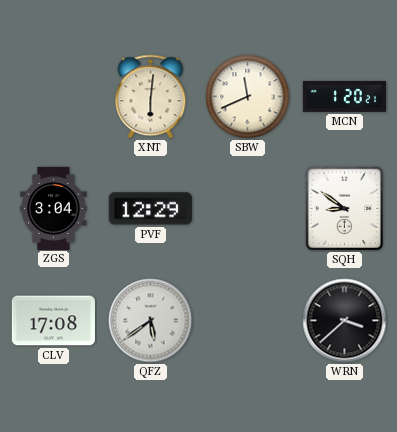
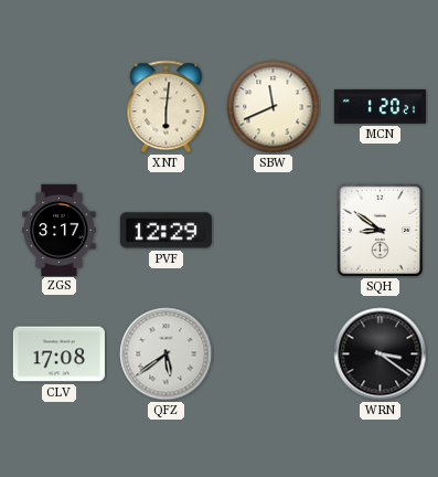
ZGS: 3:04 -> 3:17
WRN: 3:38 -> 3:21
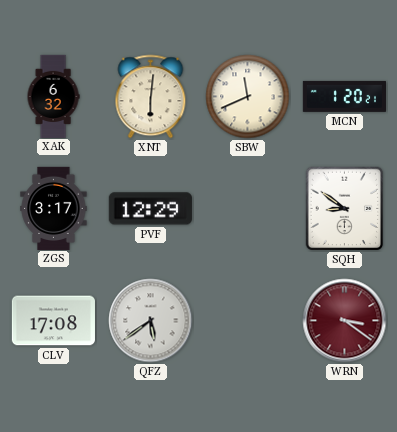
XAK: none -> 6:32
WRN dial: black -> burgundy
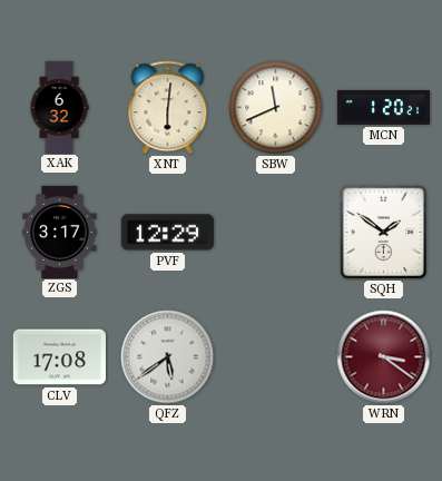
SQH: 8:51 -> 1:51
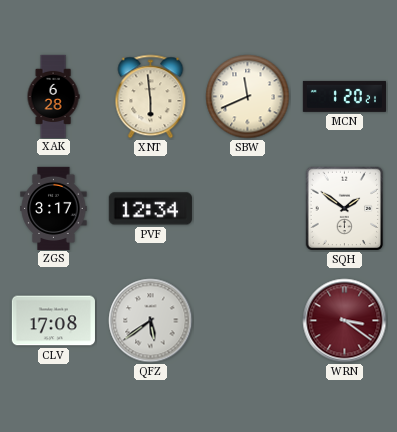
XAK: 6:32 -> 6:28
XNT: 6:01 -> 5:59
PVF: 12:29 -> 12:34
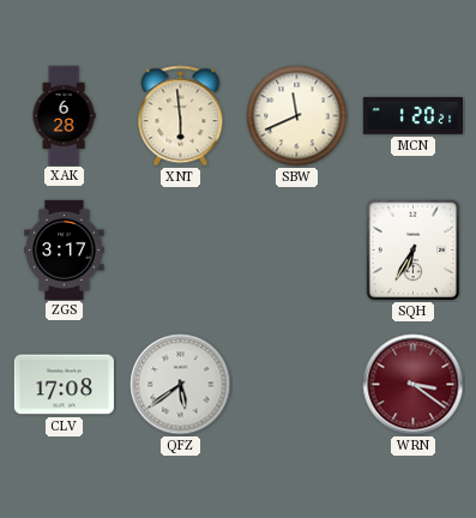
PVF: 12:34 -> none
SQH: 1:51 -> 6:35
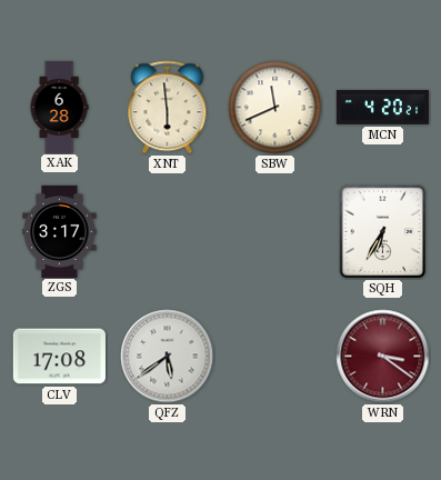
MCN: 1:20 -> 4:20
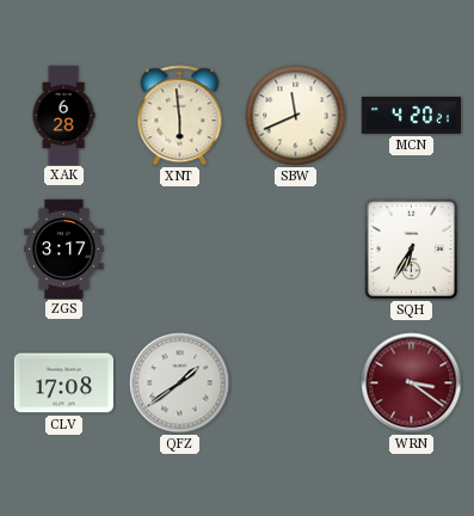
QFZ: 5:39 -> 1:39
